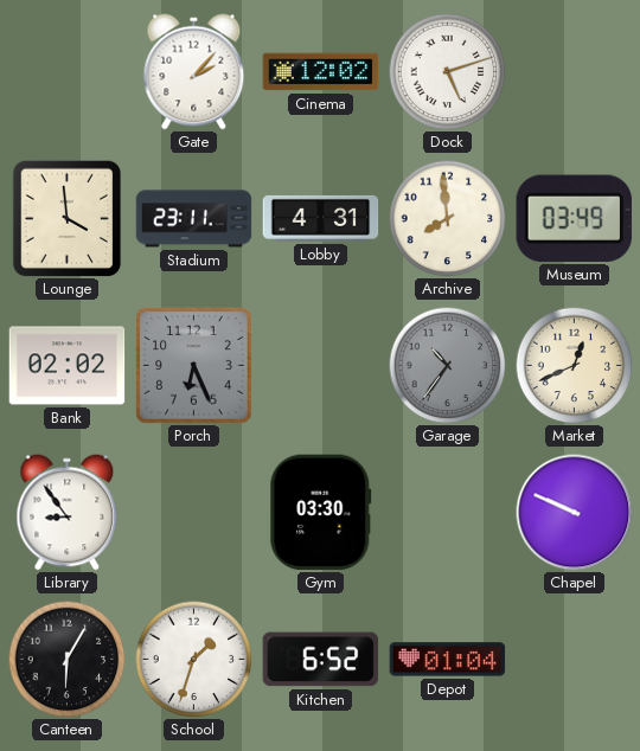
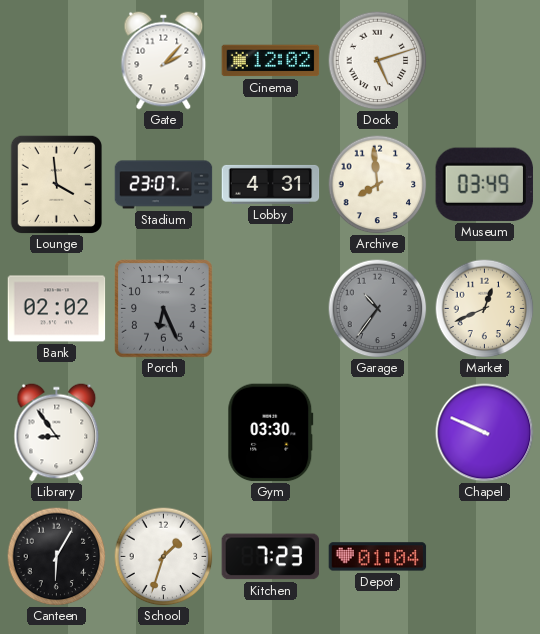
Stadium: 23:11 -> 23:07
Kitchen: 6:52 -> 7:23
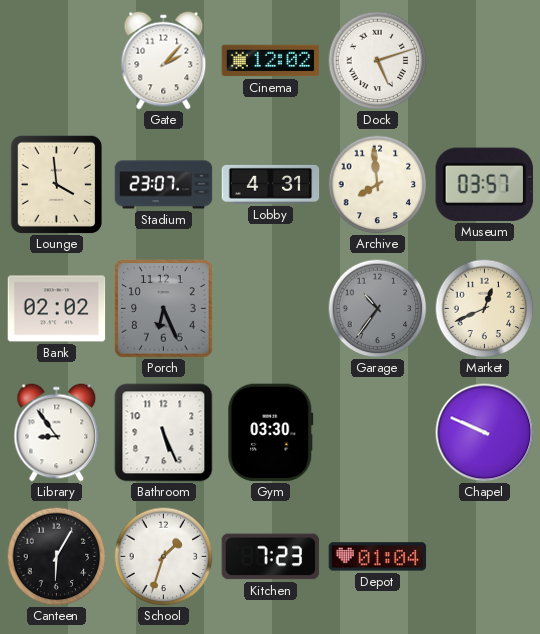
Museum: 03:49 -> 03:57
Bathroom: none -> 5:26
